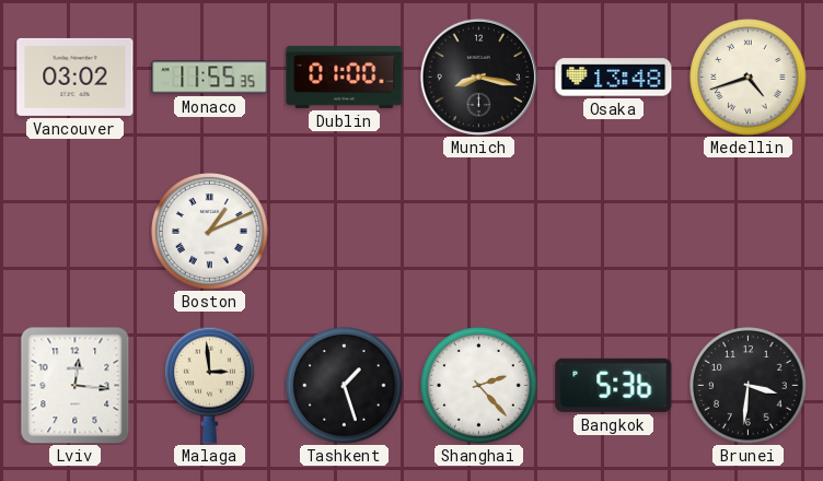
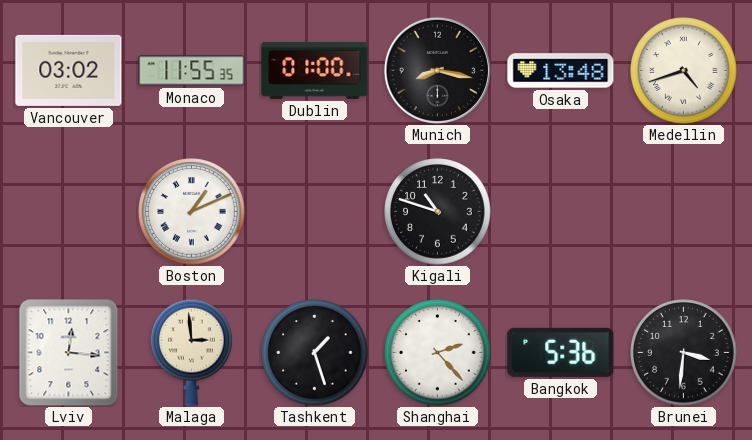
Kigali: none -> 10:48
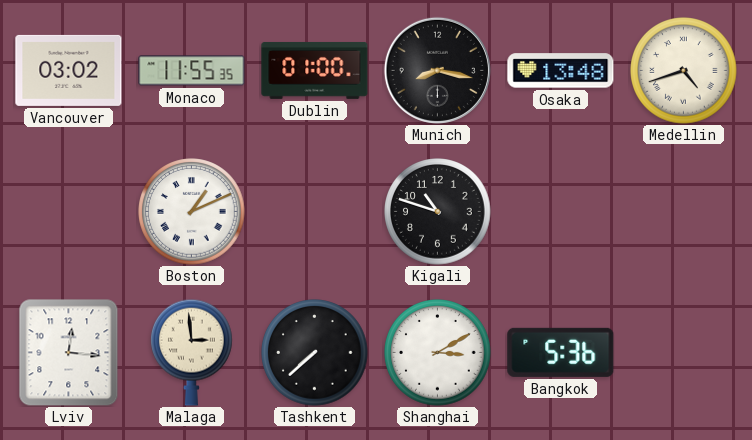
Tashkent: 1:27 -> 7:38
Shanghai: 2:23 -> 3:10
Brunei: 3:31 -> none
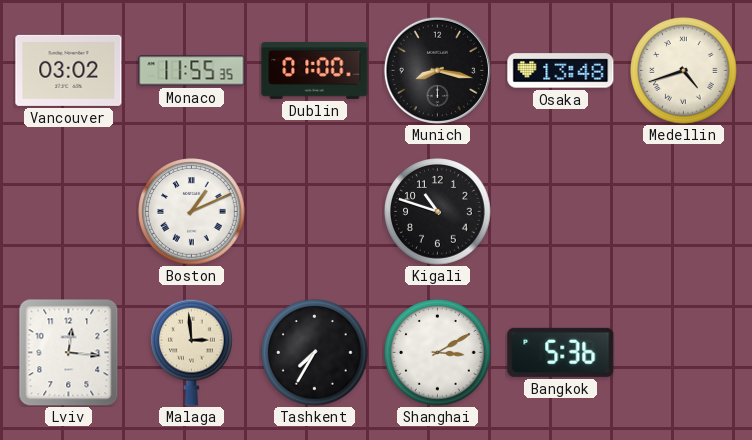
Tashkent: 7:38 -> 7:35
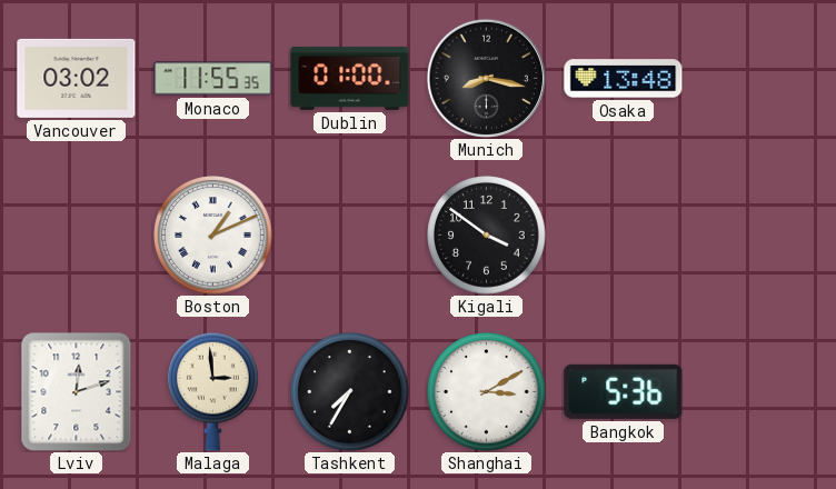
Medellin: 4:42 -> none
Kigali: 10:48 -> 3:51
Lviv: 12:16 -> 12:12
